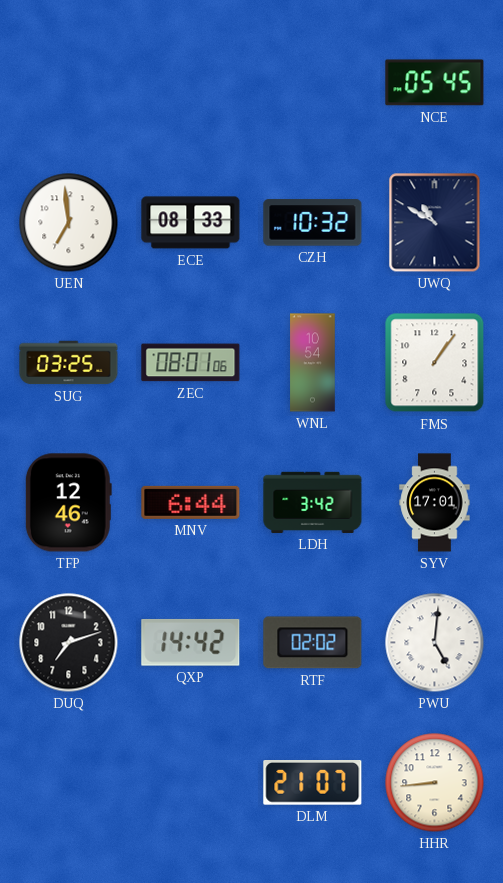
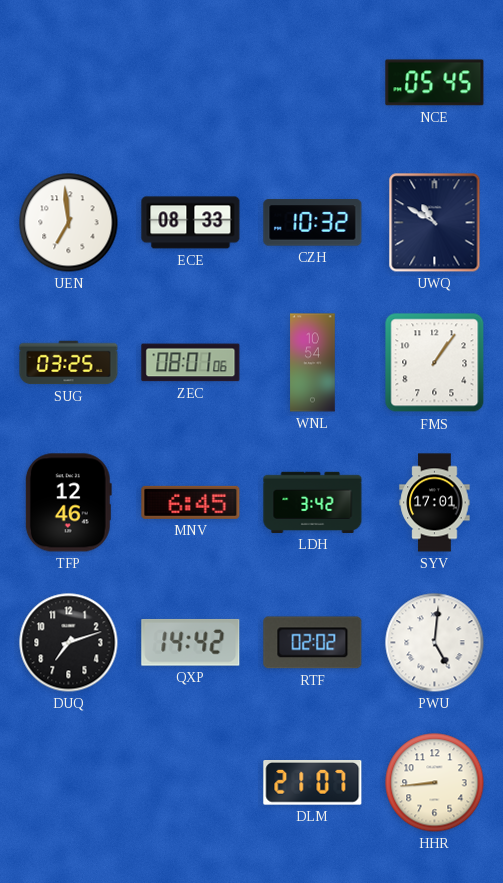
MNV: 6:44 -> 6:45
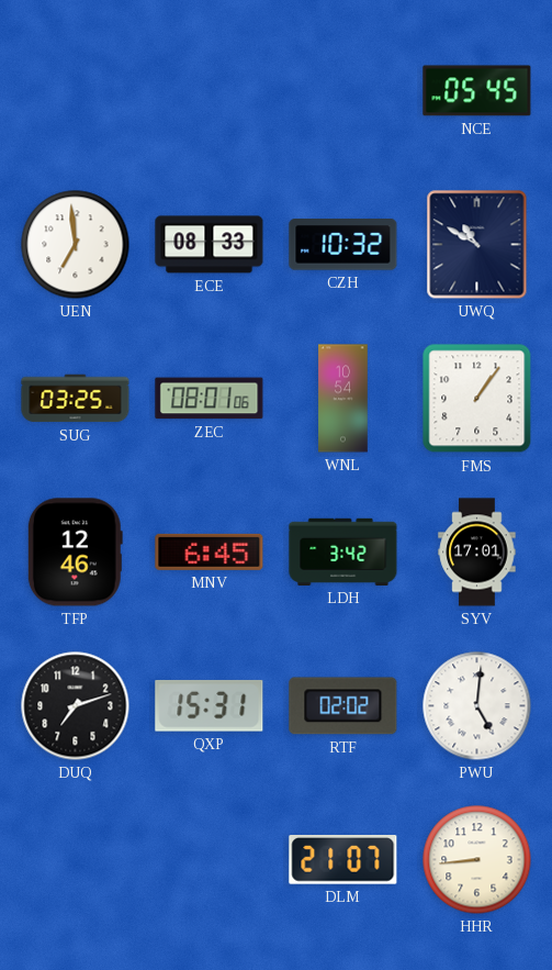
QXP: 14:42 -> 15:31
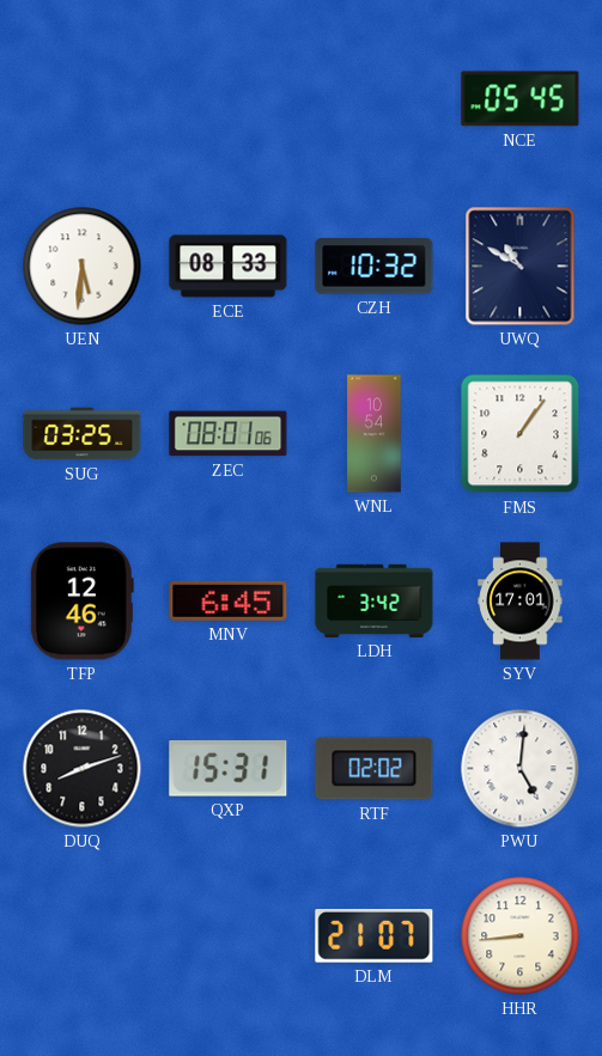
UEN: 6:59 -> 5:31
DUQ: 7:12 -> 8:12
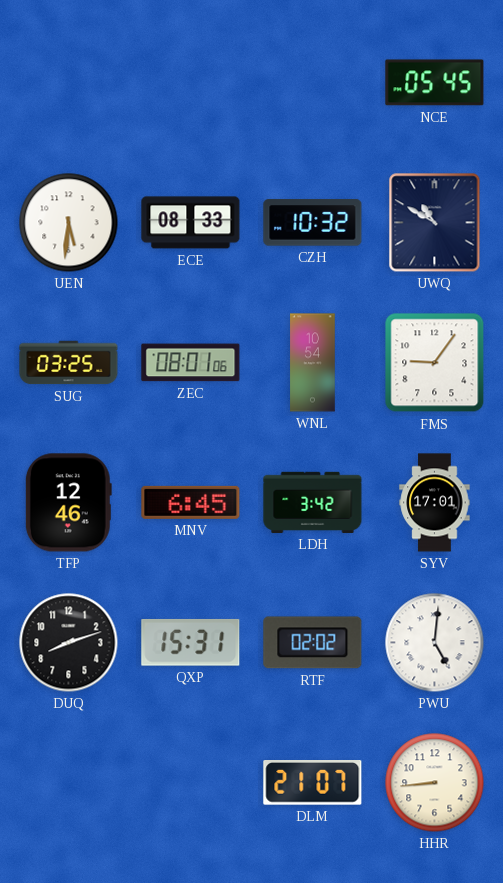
FMS: 1:06 -> 9:06
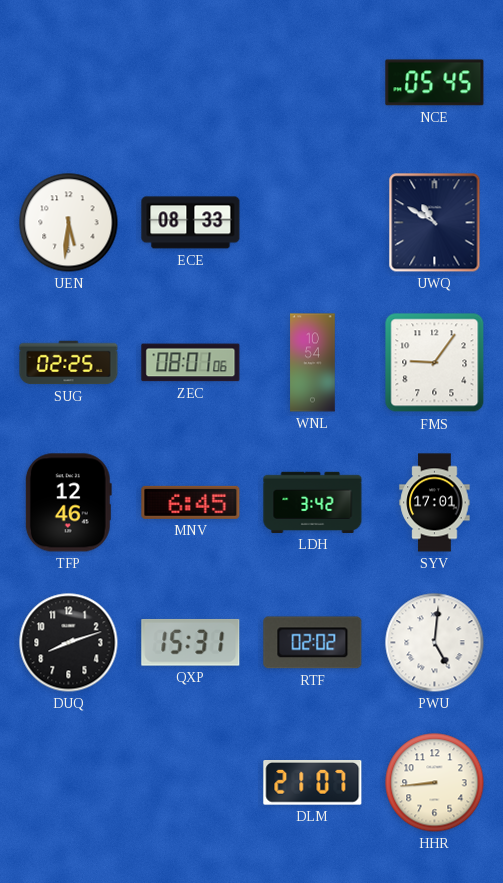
CZH: 10:32 -> none
SUG: 03:25 -> 02:25
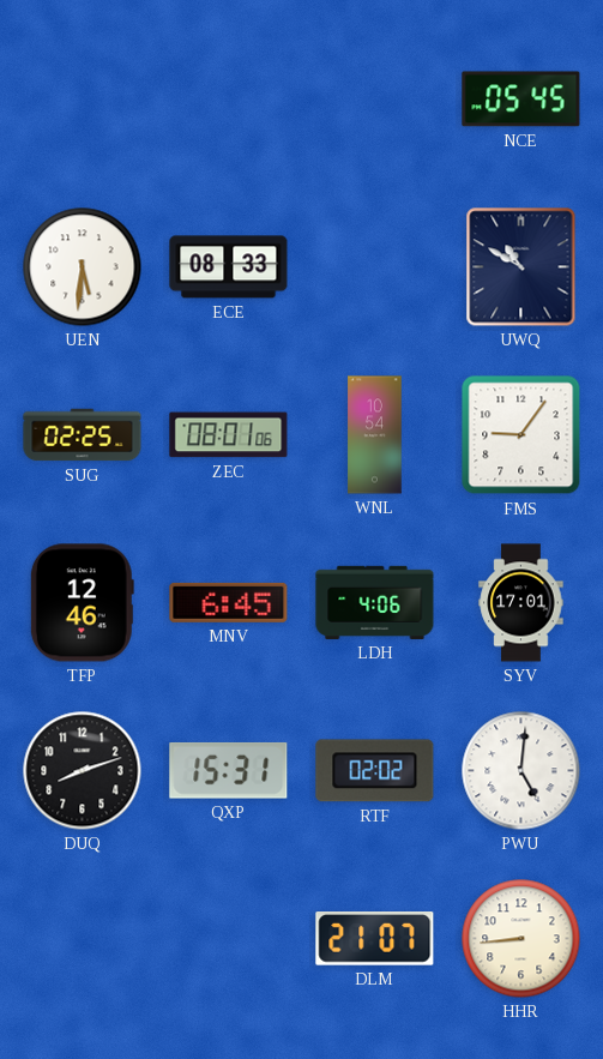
LDH: 3:42 -> 4:06
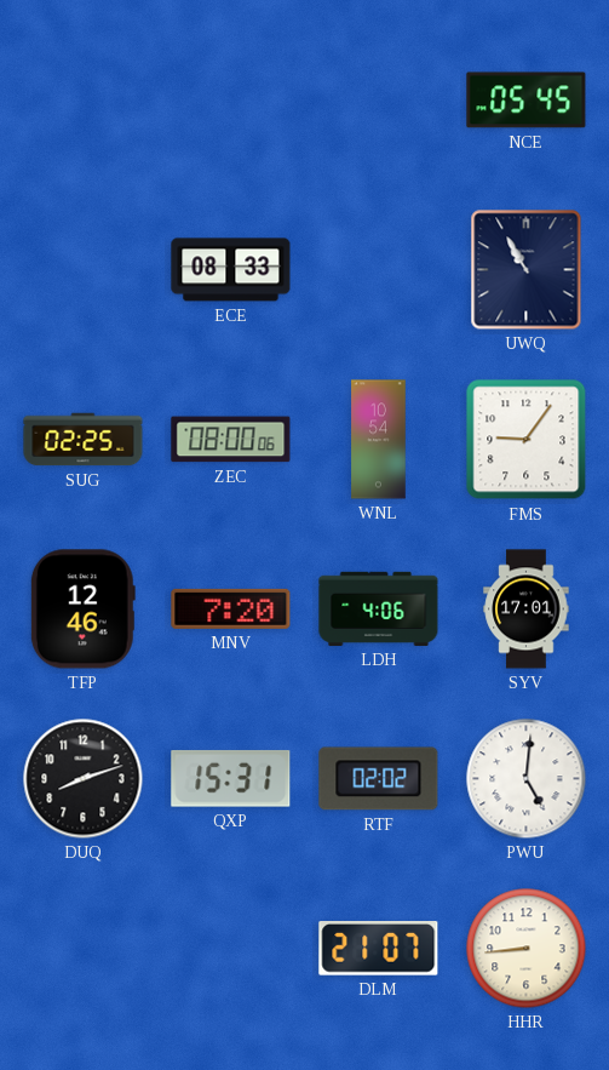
UEN: 5:31 -> none
UWQ: 10:50 -> 10:55
ZEC: 08:01 -> 08:00
MNV: 6:45 -> 7:20
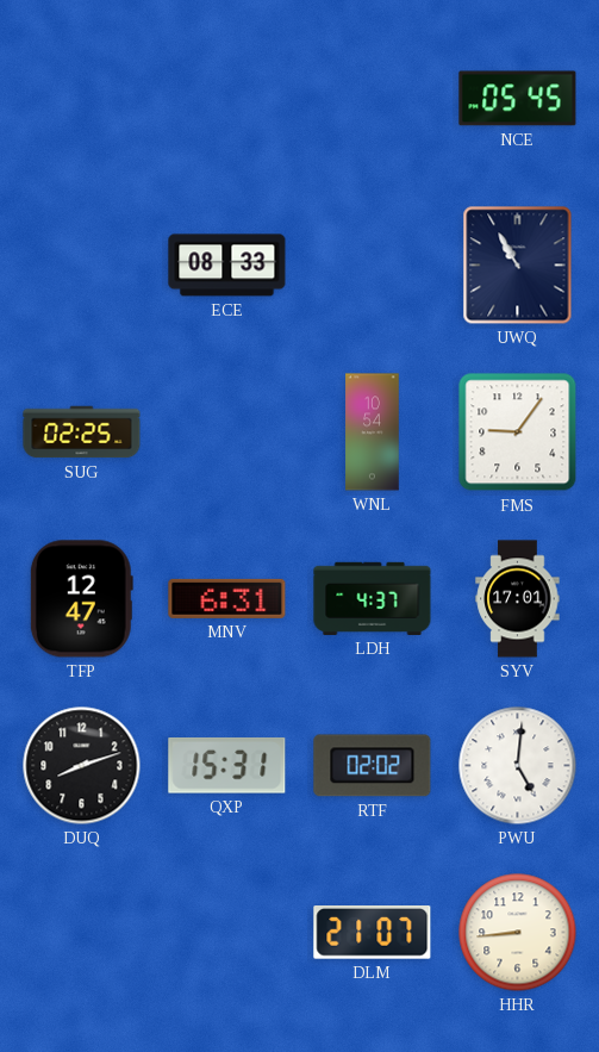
ZEC: 08:00 -> none
TFP: 12:46 -> 12:47
MNV: 7:20 -> 6:31
LDH: 4:06 -> 4:37
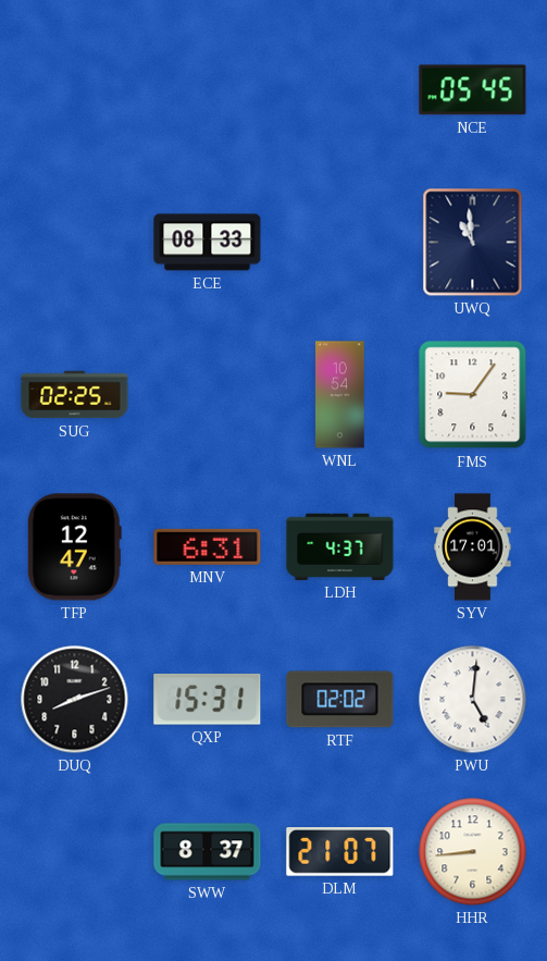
UWQ: 10:55 -> 10:59
SWW: none -> 8:37
